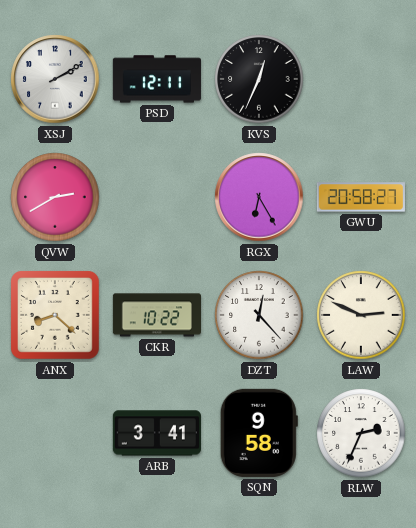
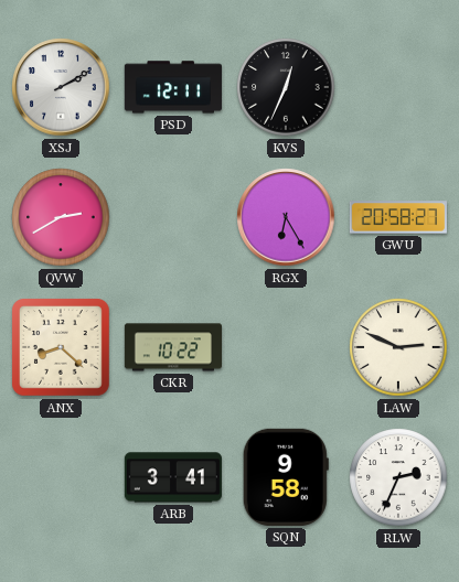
DZT: 12:23 -> none
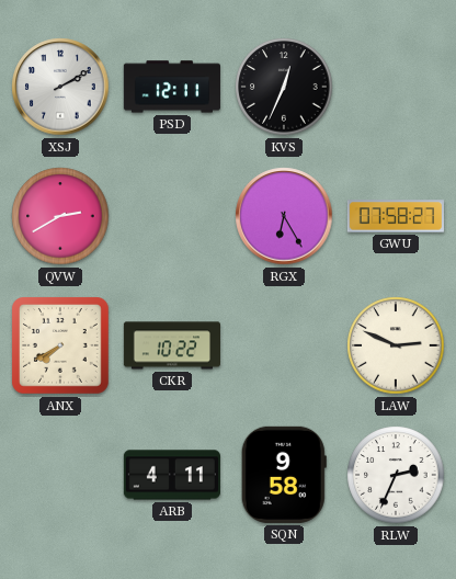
GWU: 20:58 -> 07:58
ANX: 8:22 -> 7:40
ARB: 3:41 -> 4:11
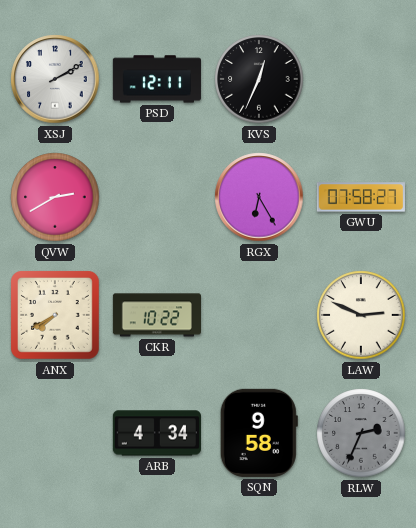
ARB: 4:11 -> 4:34
RLW dial: white -> grey
